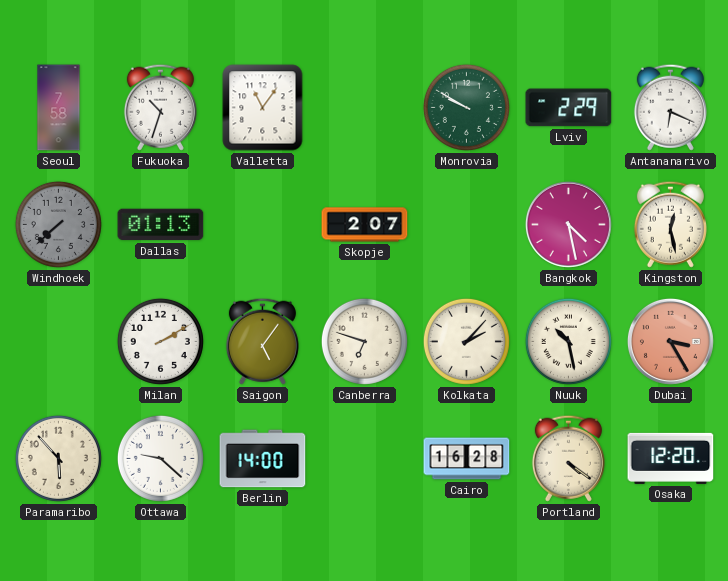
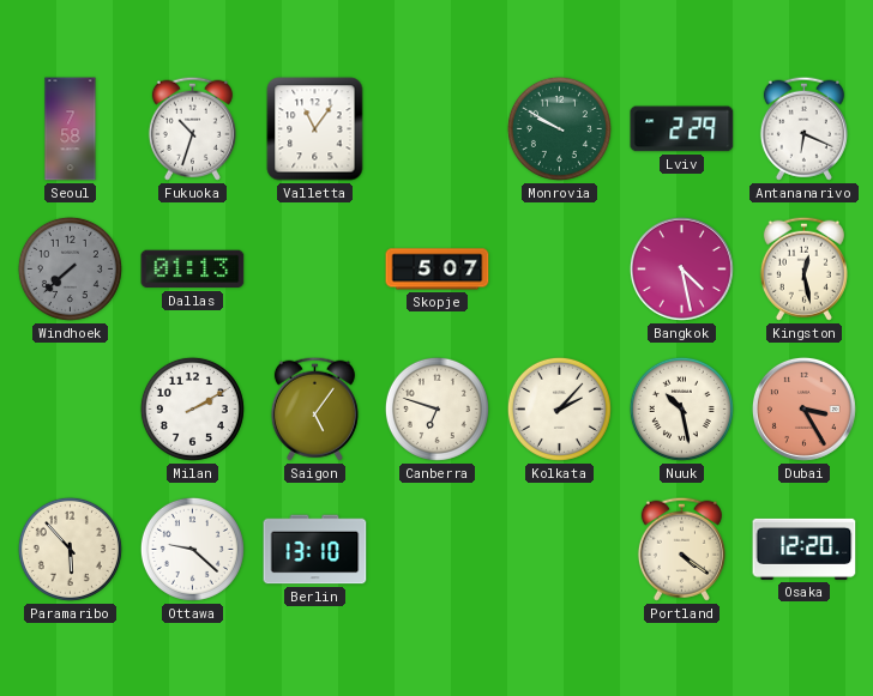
Skopje: 2:07 -> 5:07
Berlin: 14:00 -> 13:10
Cairo: 16:28 -> none
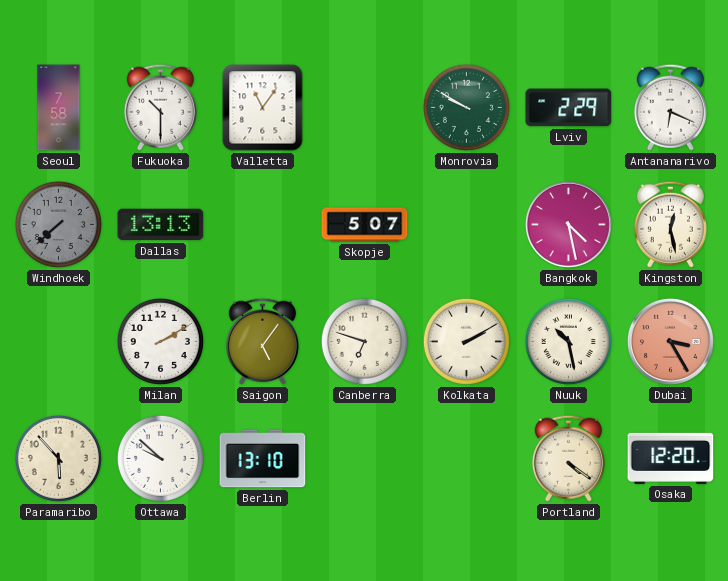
Fukuoka: 10:33 -> 10:30
Dallas: 01:13 -> 13:13
Kolkata: 2:07 -> 2:10
Ottawa: 9:22 -> 9:52
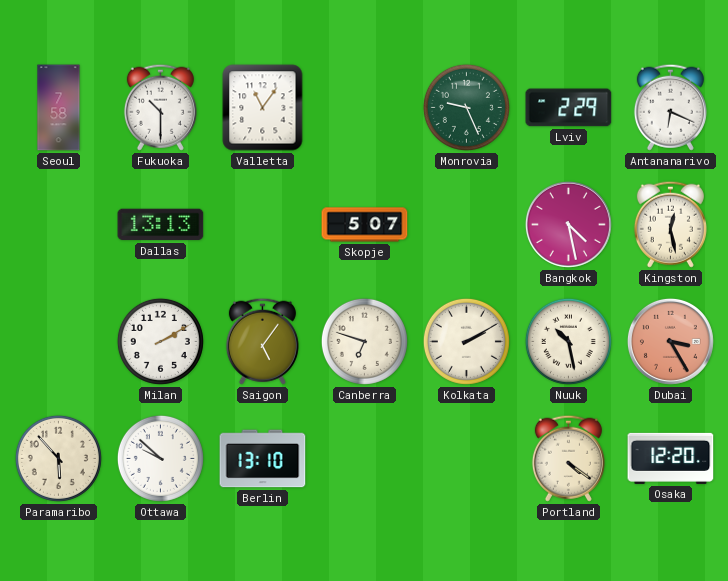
Monrovia: 9:50 -> 9:26
Windhoek: 7:38 -> none
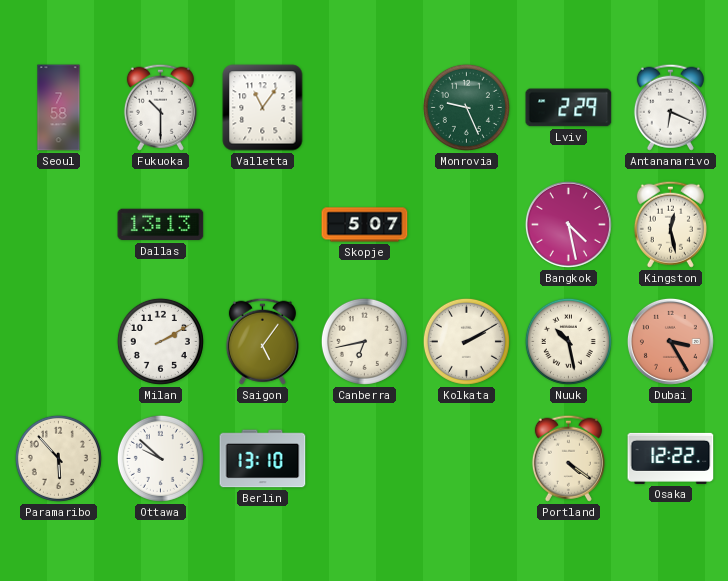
Canberra: 6:48 -> 6:43
Osaka: 12:20 -> 12:22
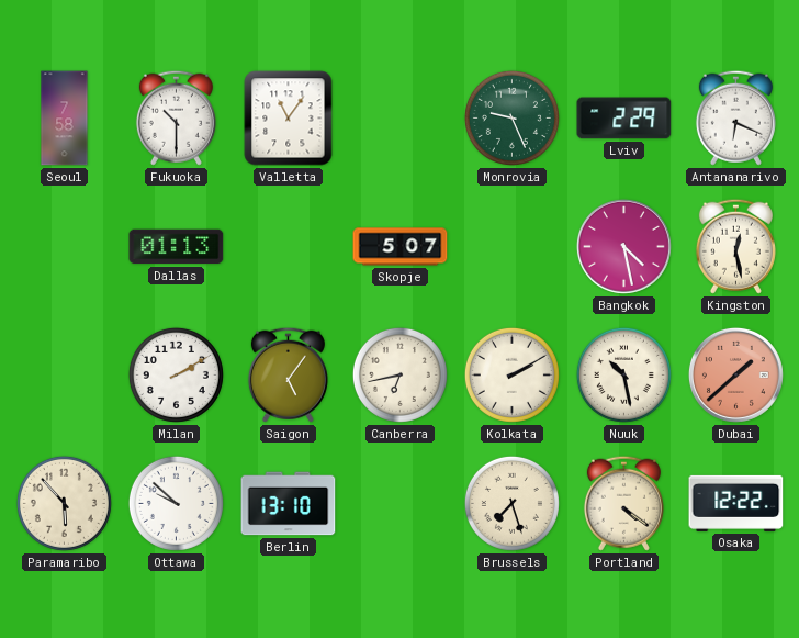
Dallas: 13:13 -> 01:13
Dubai: 3:25 -> 1:38
Brussels: none -> 7:27
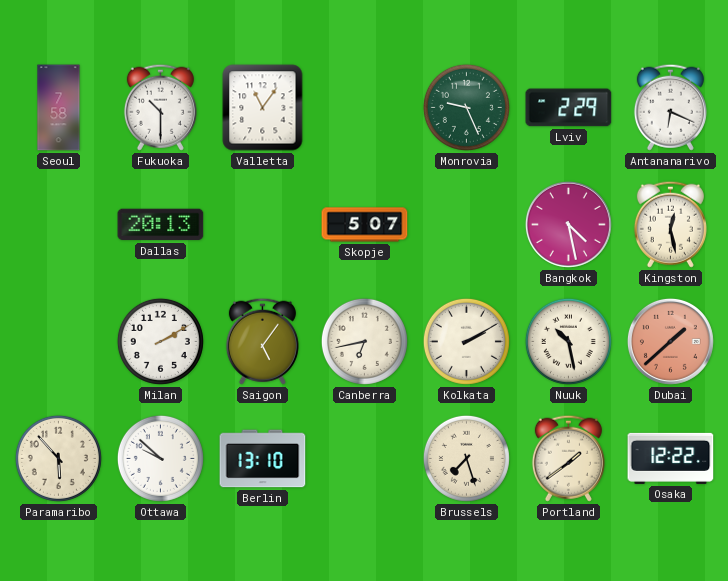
Dallas: 01:13 -> 20:13
Portland: 4:21 -> 1:39
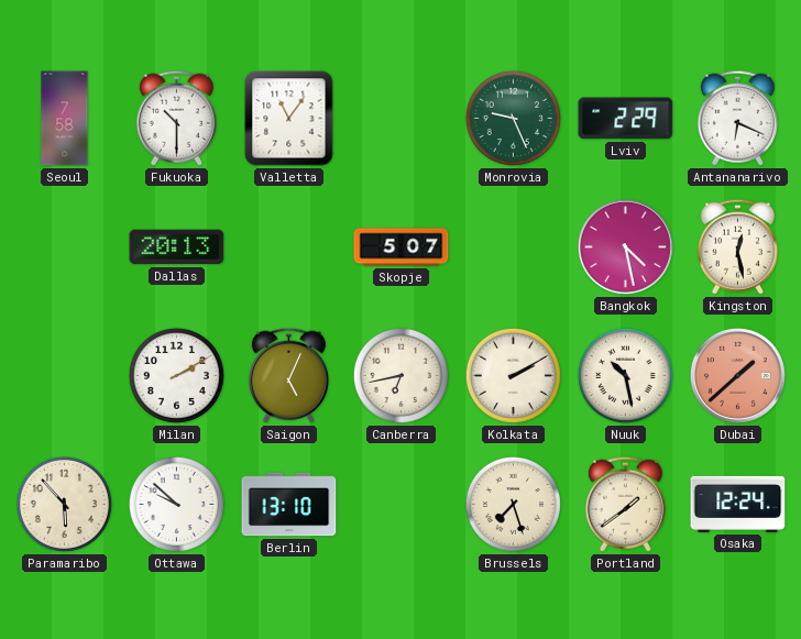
Saigon: 5:06 -> 5:04
Osaka: 12:22 -> 12:24
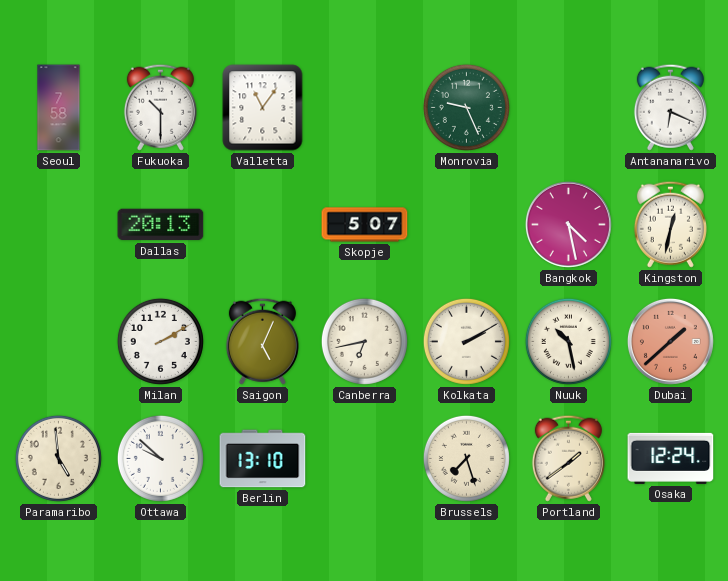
Lviv: 2:29 -> none
Kingston: 12:28 -> 12:32
Paramaribo: 5:53 -> 4:59
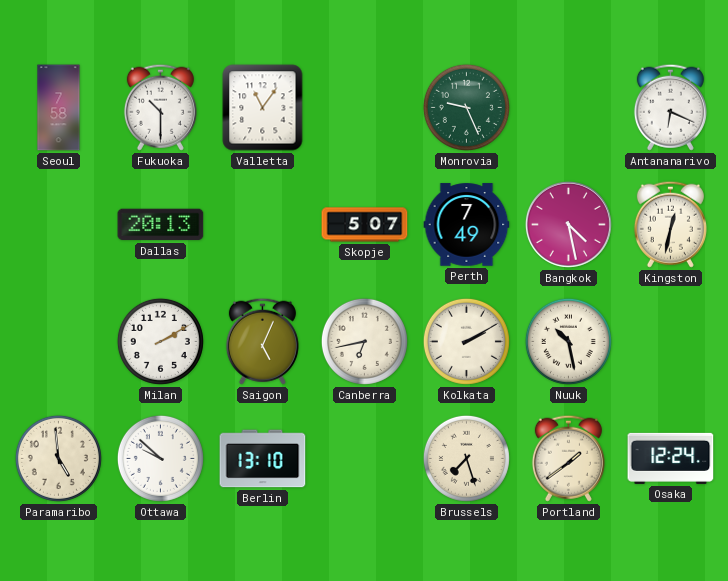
Perth: none -> 7:49
Dubai: 1:38 -> none
